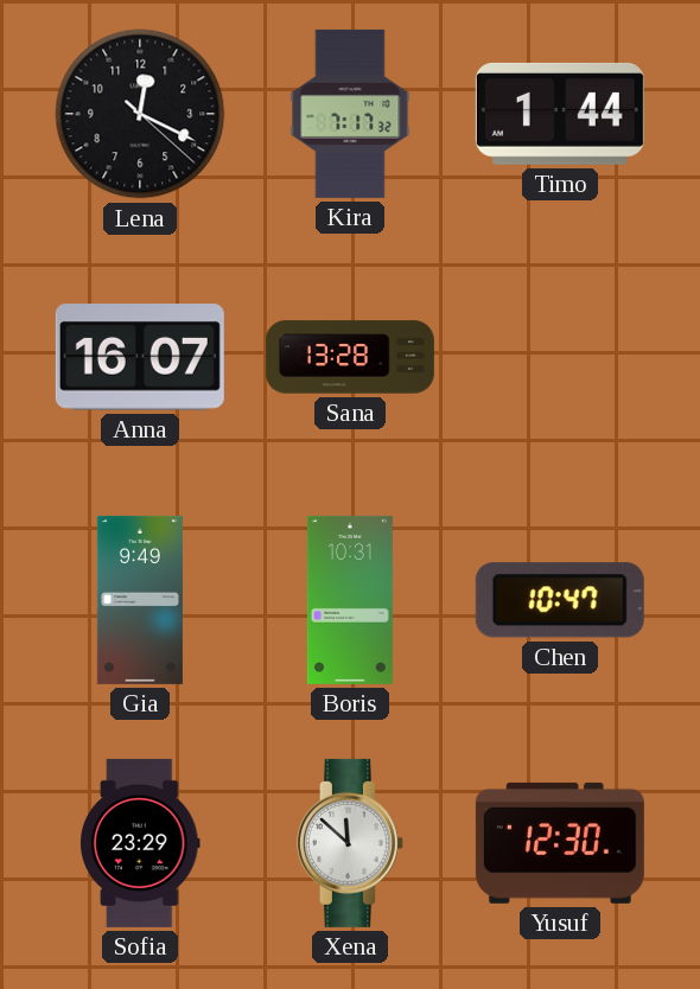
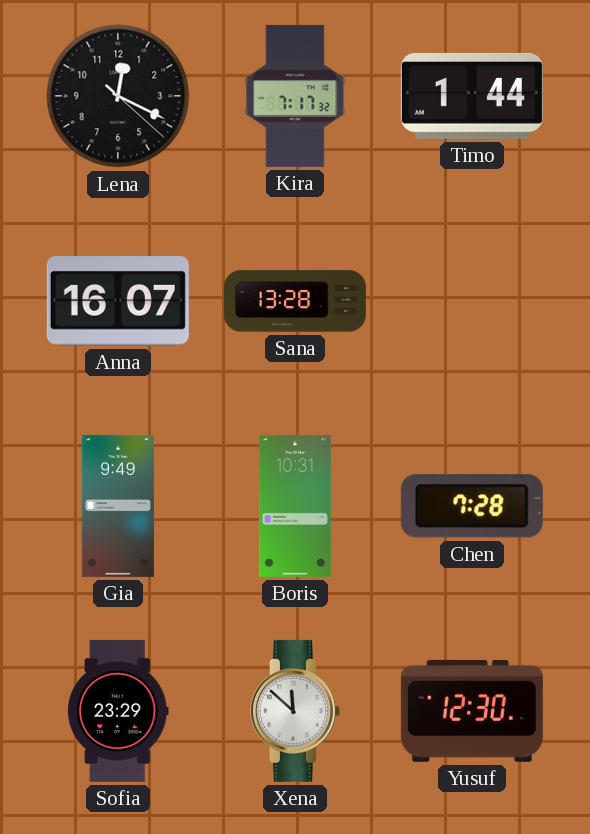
Chen: 10:47 -> 7:28
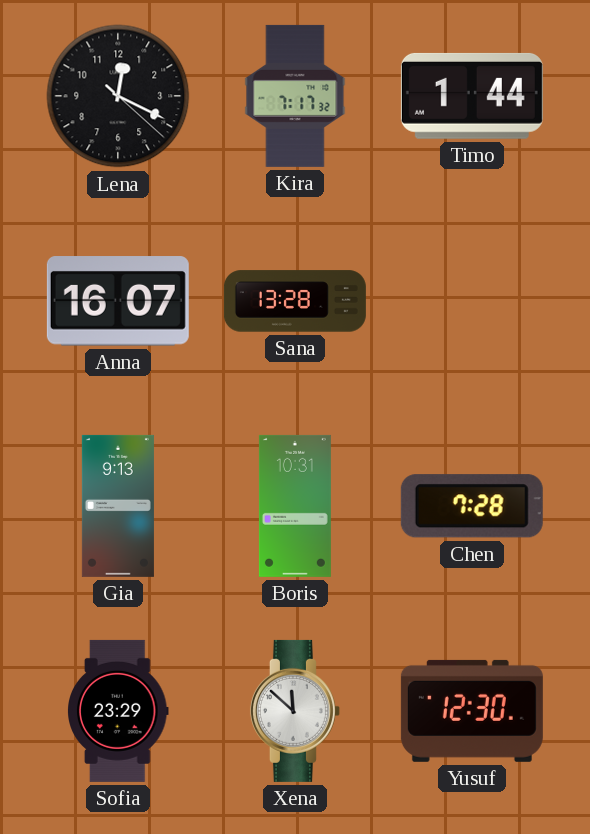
Gia: 9:49 -> 9:13
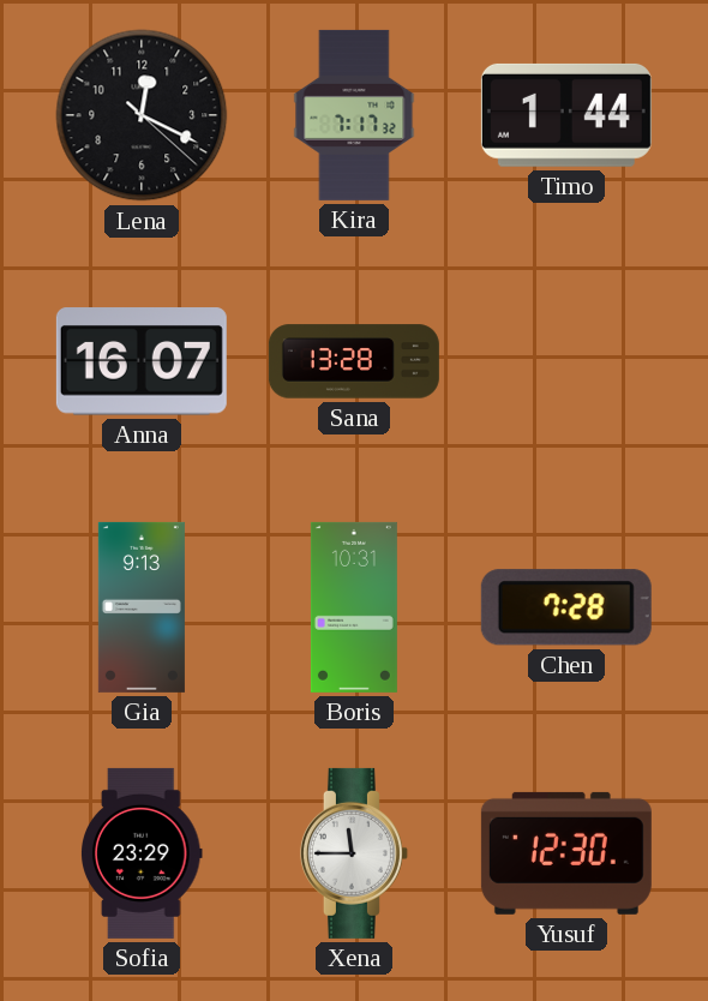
Xena: 11:52 -> 11:45
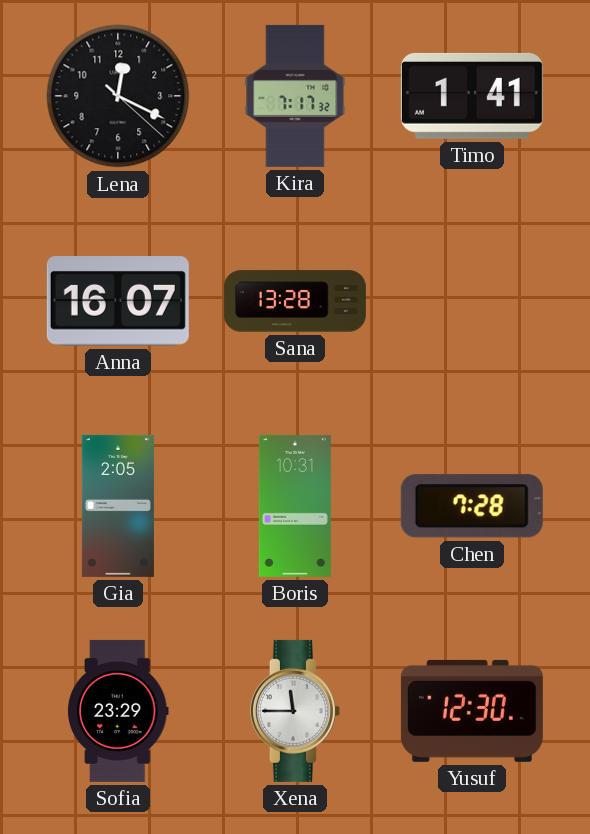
Timo: 1:44 -> 1:41
Gia: 9:13 -> 2:05
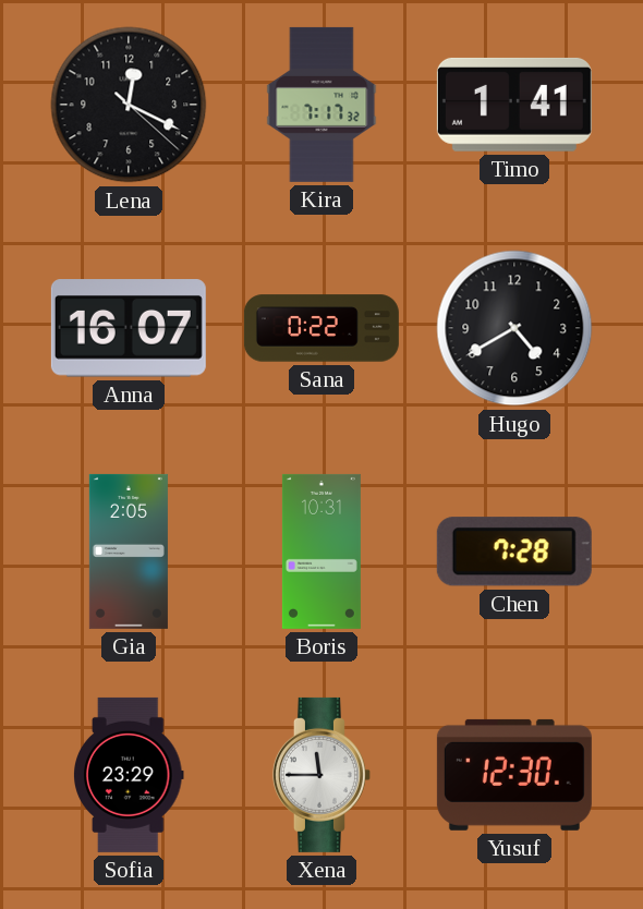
Sana: 13:28 -> 0:22
Hugo: none -> 4:40
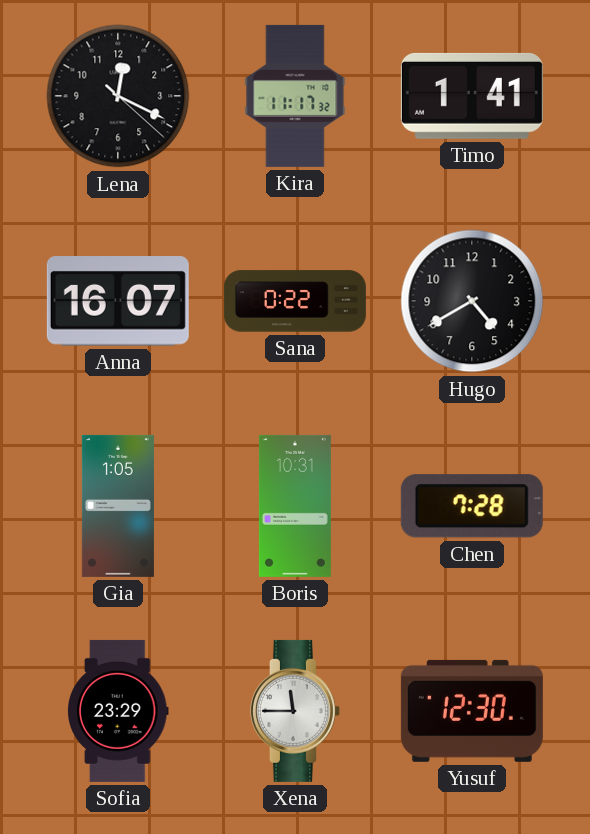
Kira: 7:17 -> 11:17
Gia: 2:05 -> 1:05
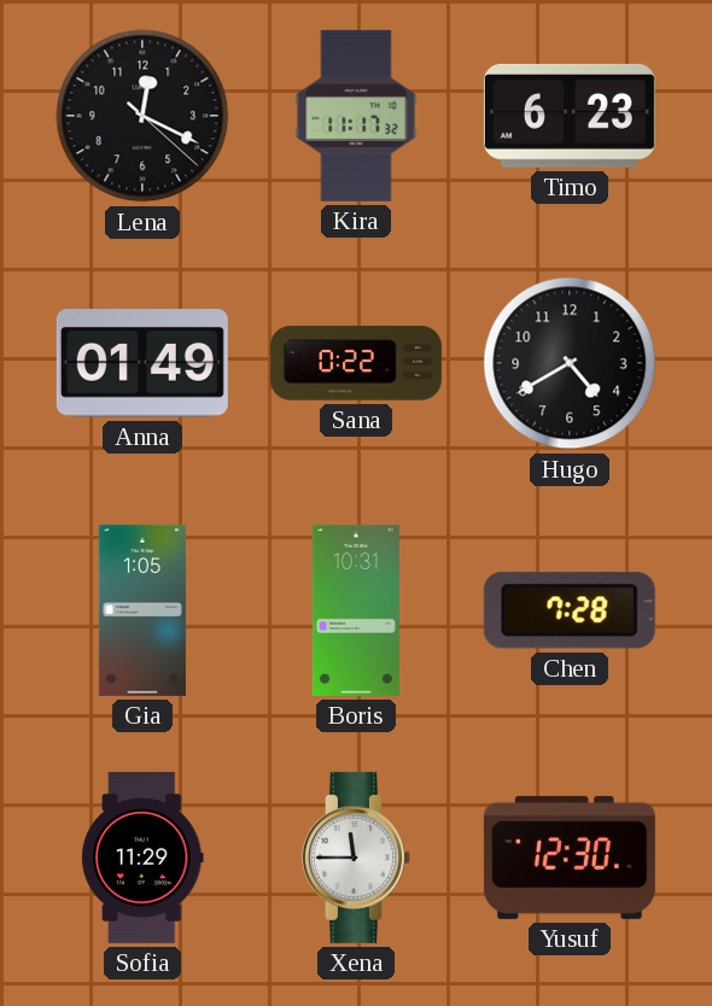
Timo: 1:41 -> 6:23
Anna: 16:07 -> 01:49
Sofia: 23:29 -> 11:29
